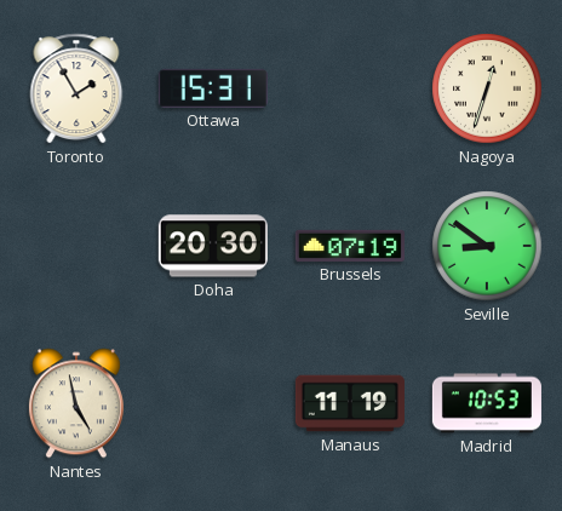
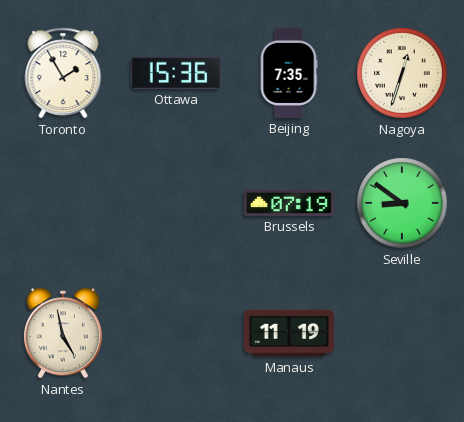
Ottawa: 15:31 -> 15:36
Beijing: none -> 7:35
Doha: 20:30 -> none
Madrid: 10:53 -> none
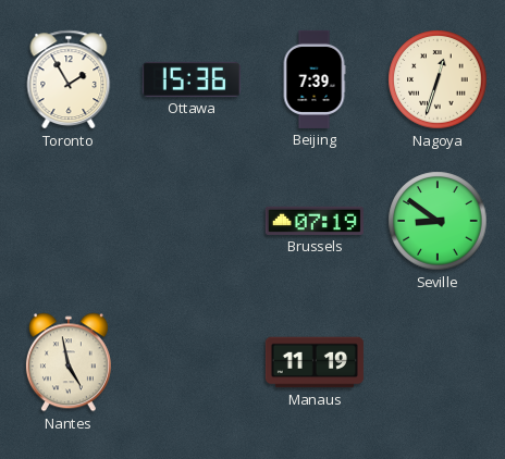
Beijing: 7:35 -> 7:39
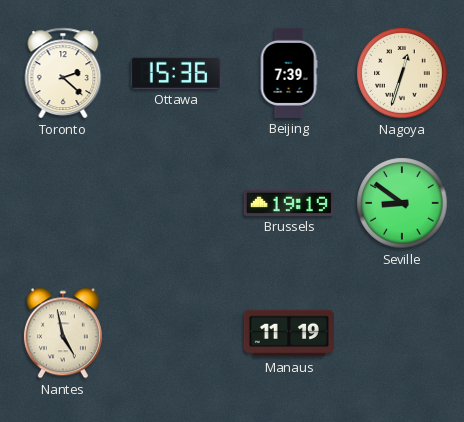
Toronto: 1:55 -> 2:22
Brussels: 07:19 -> 19:19
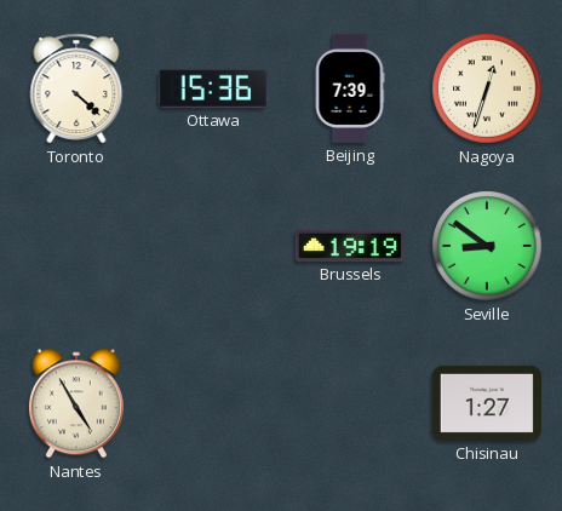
Toronto: 2:22 -> 4:22
Nantes: 4:58 -> 4:55
Manaus: 11:19 -> none
Chisinau: none -> 1:27
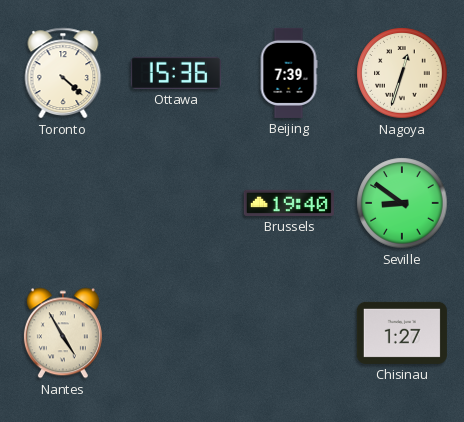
Brussels: 19:19 -> 19:40
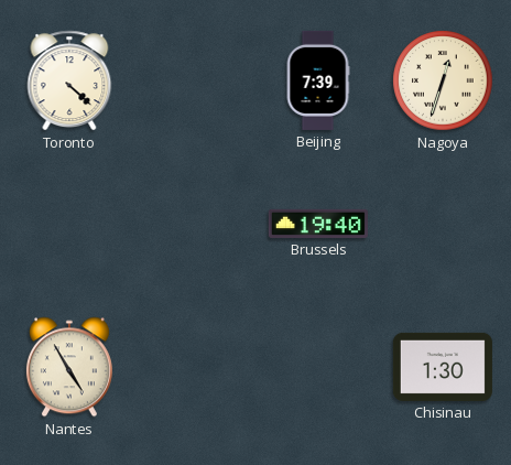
Ottawa: 15:36 -> none
Seville: 8:51 -> none
Chisinau: 1:27 -> 1:30
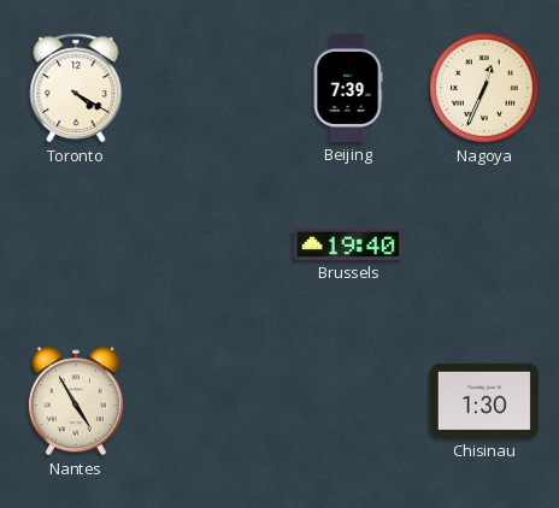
Toronto: 4:22 -> 4:20
Nagoya: 12:33 -> 12:34
